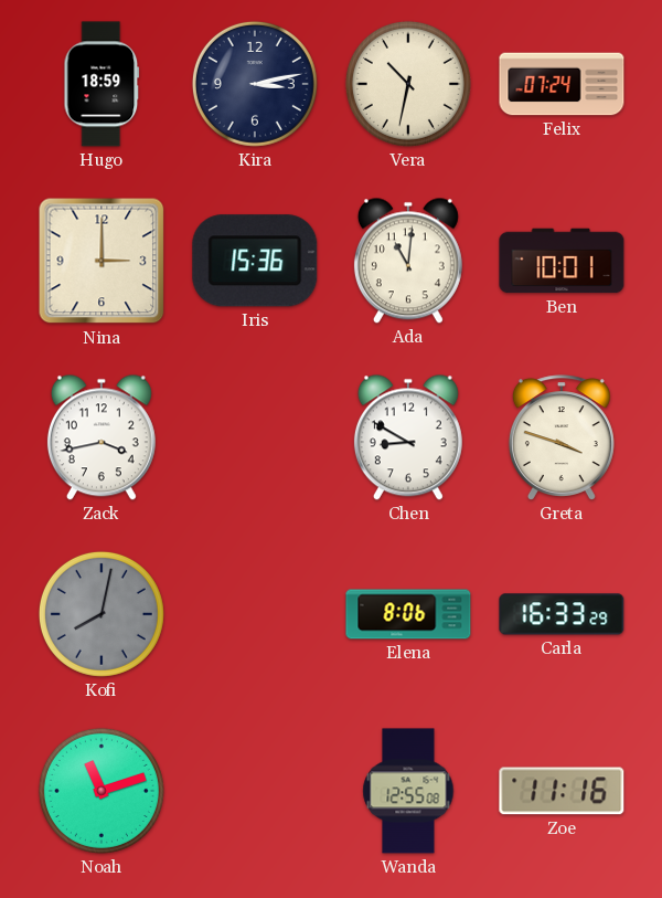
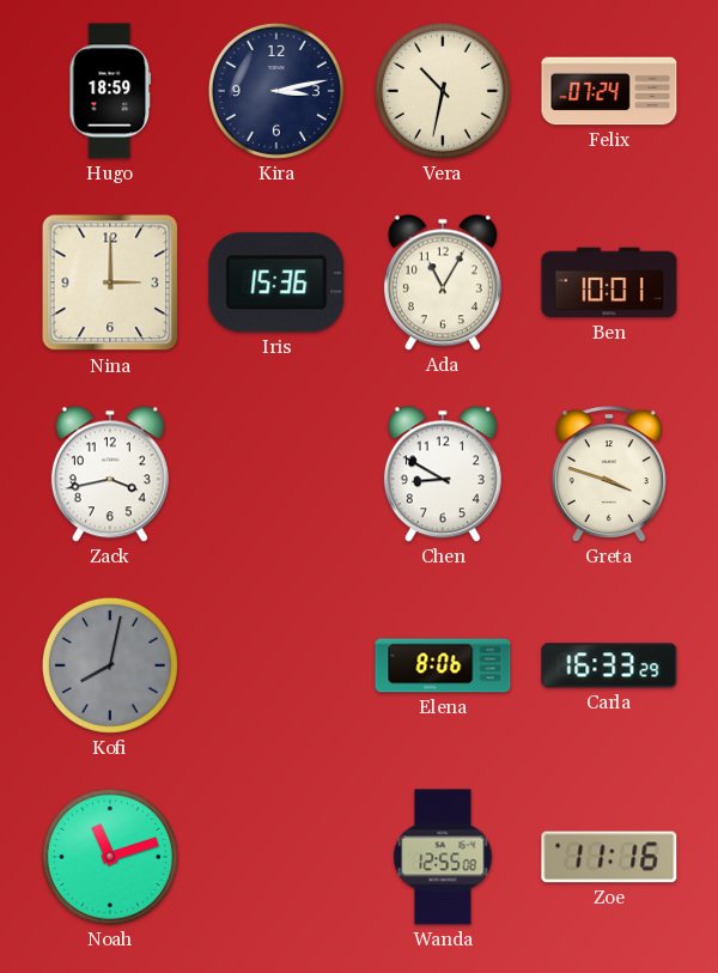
Ada: 11:01 -> 11:05
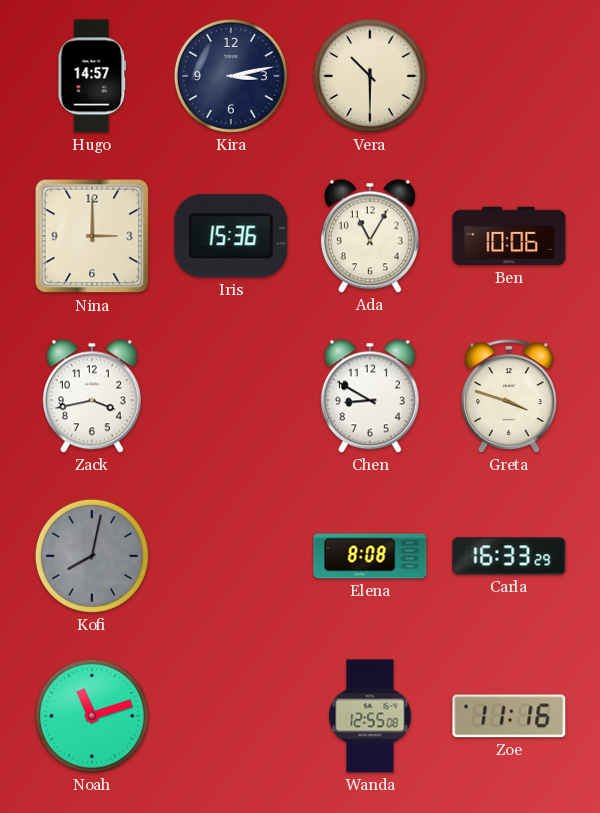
Hugo: 18:59 -> 14:57
Vera: 10:32 -> 10:30
Felix: 07:24 -> none
Ben: 10:01 -> 10:06
Elena: 8:06 -> 8:08
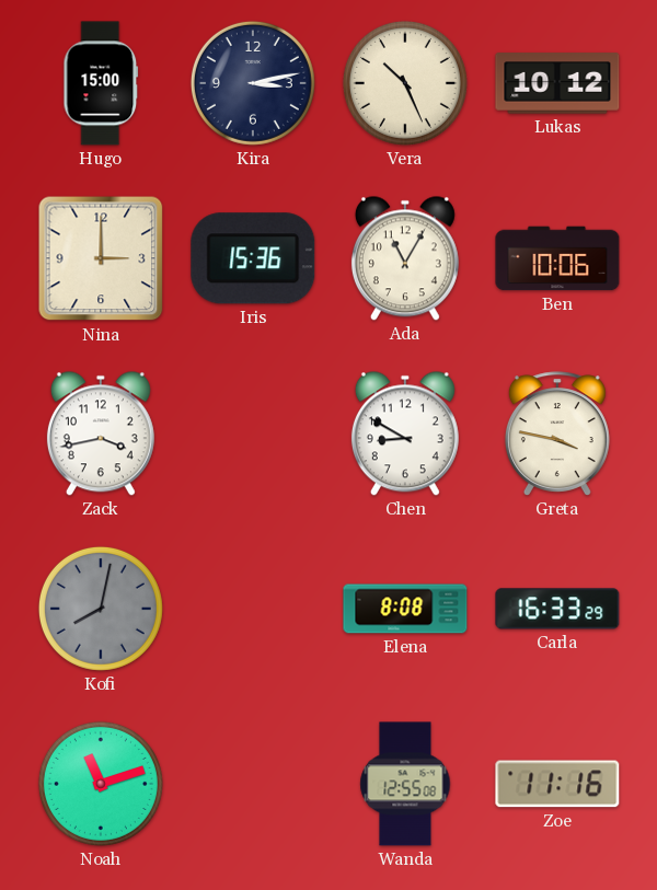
Hugo: 14:57 -> 15:00
Vera: 10:30 -> 10:26
Lukas: none -> 10:12
Greta: 3:48 -> 3:47
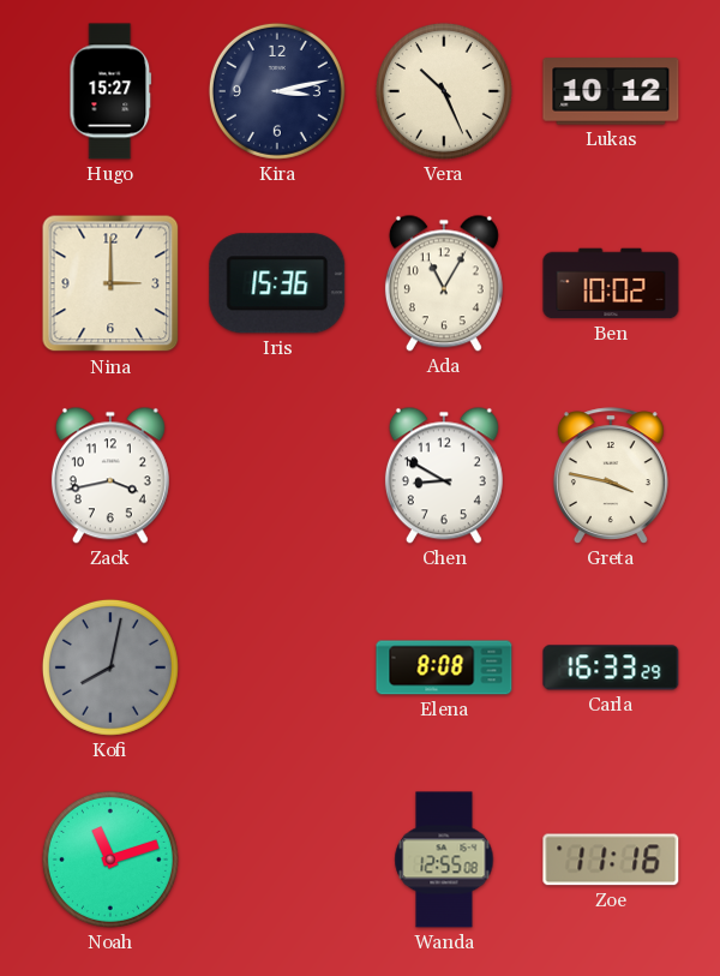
Hugo: 15:00 -> 15:27
Ben: 10:06 -> 10:02
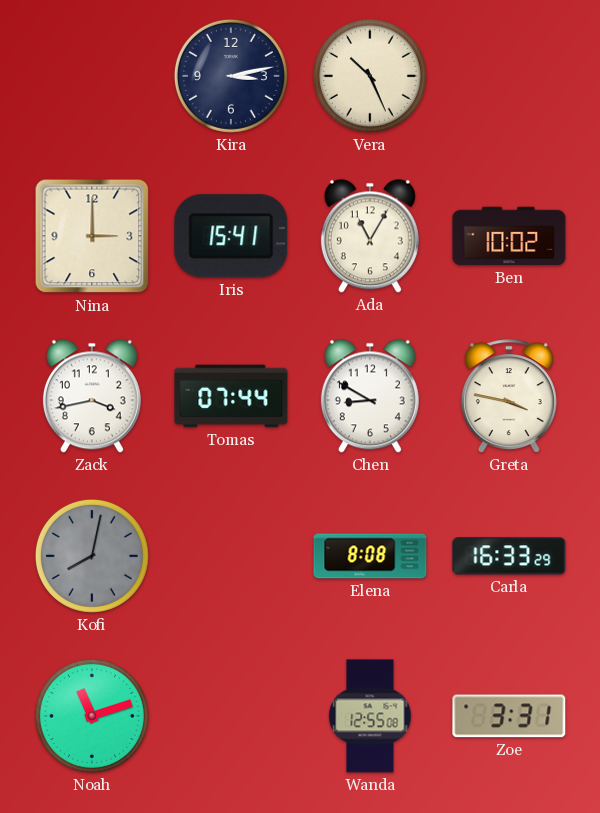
Hugo: 15:27 -> none
Lukas: 10:12 -> none
Iris: 15:36 -> 15:41
Tomas: none -> 07:44
Zoe: 11:16 -> 3:31
